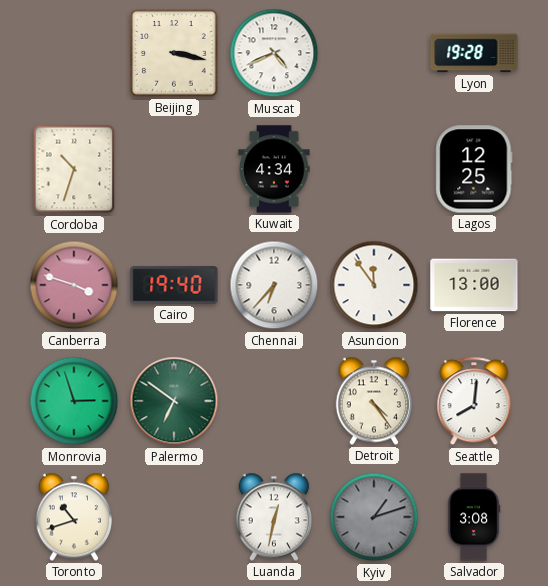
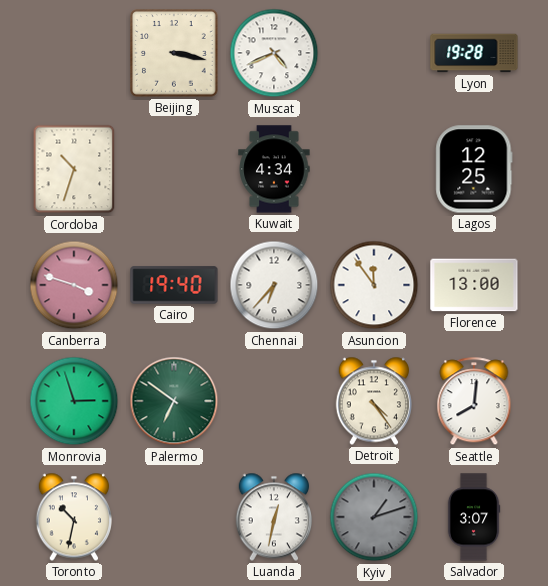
Toronto: 10:42 -> 10:32
Salvador: 3:08 -> 3:07
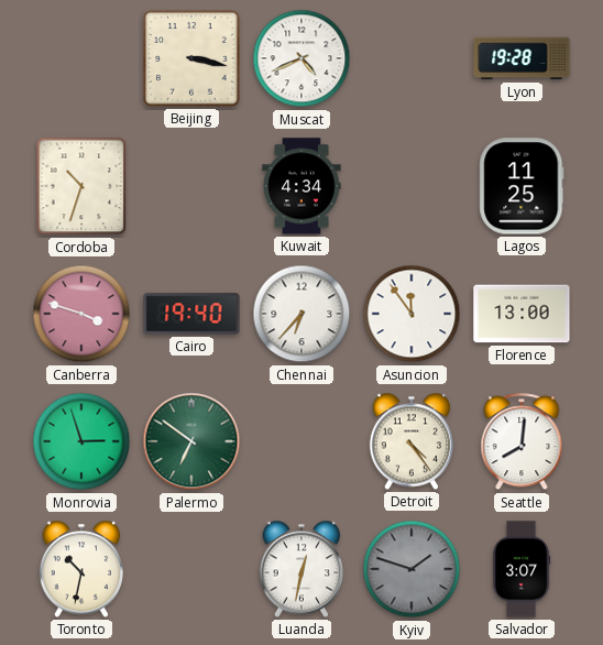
Lagos: 12:25 -> 11:25
Kyiv: 1:12 -> 1:48
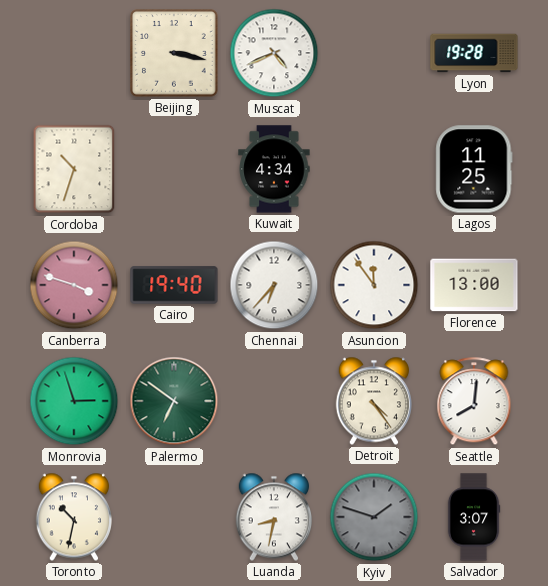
Luanda: 12:32 -> 8:32
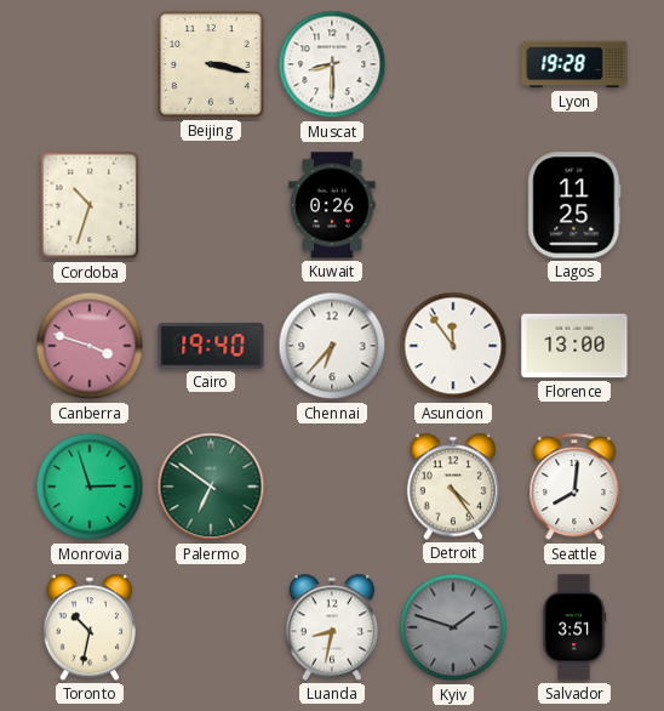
Muscat: 4:41 -> 8:30
Kuwait: 4:34 -> 0:26
Salvador: 3:07 -> 3:51
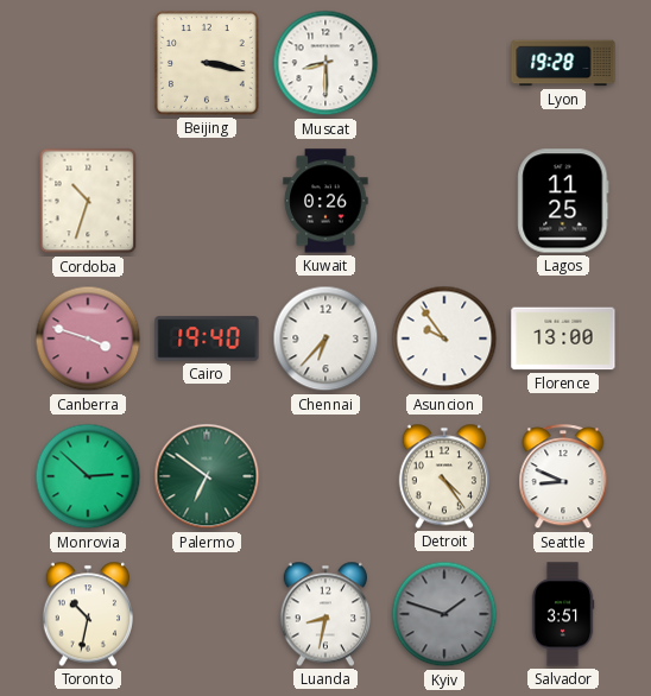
Asuncion: 11:54 -> 9:54
Monrovia: 2:57 -> 2:52
Seattle: 8:01 -> 8:49
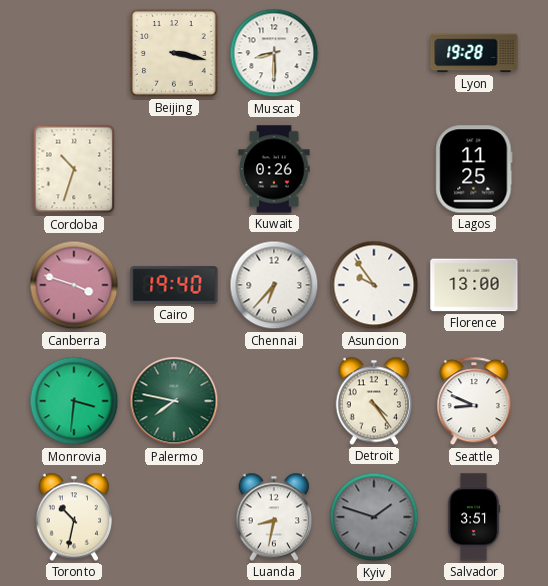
Monrovia: 2:52 -> 3:31
Palermo: 6:51 -> 7:47
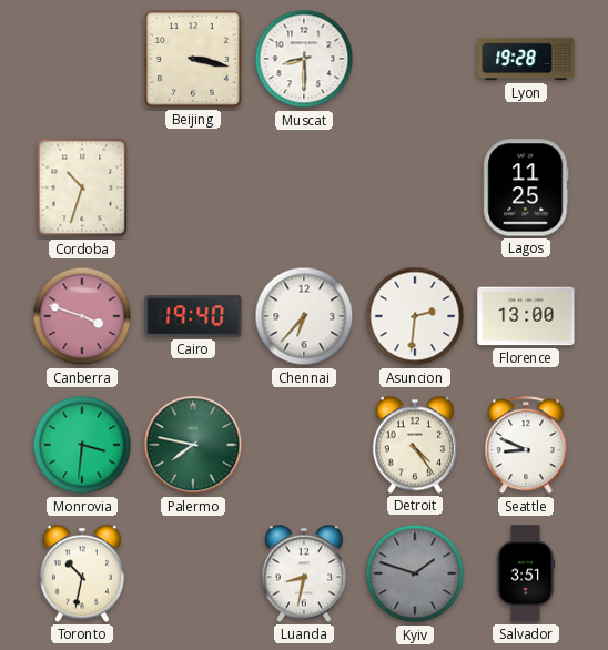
Kuwait: 0:26 -> none
Asuncion: 9:54 -> 2:31
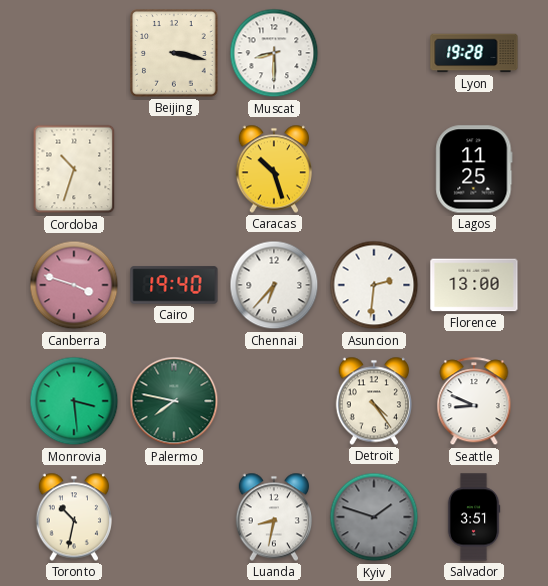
Caracas: none -> 10:27
Monrovia: 3:31 -> 3:29
